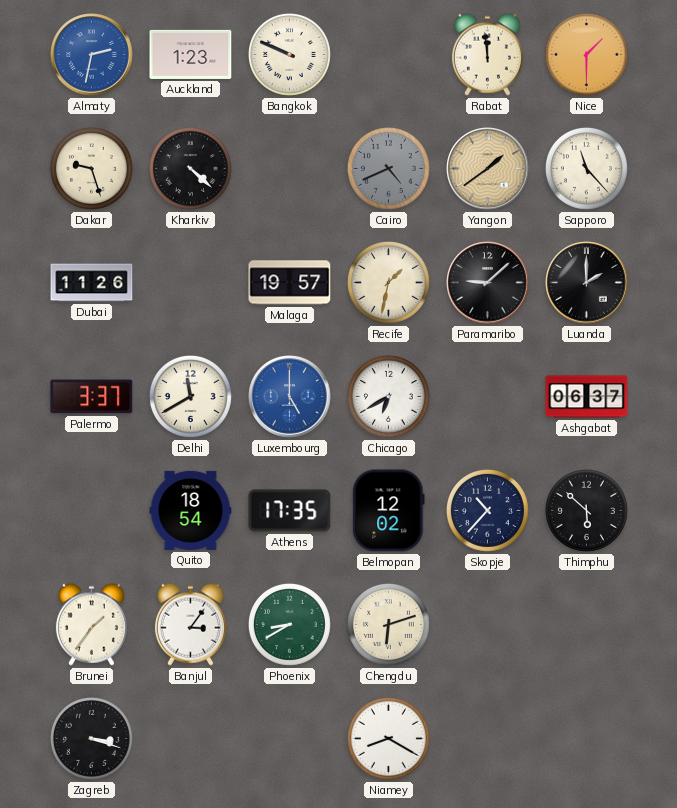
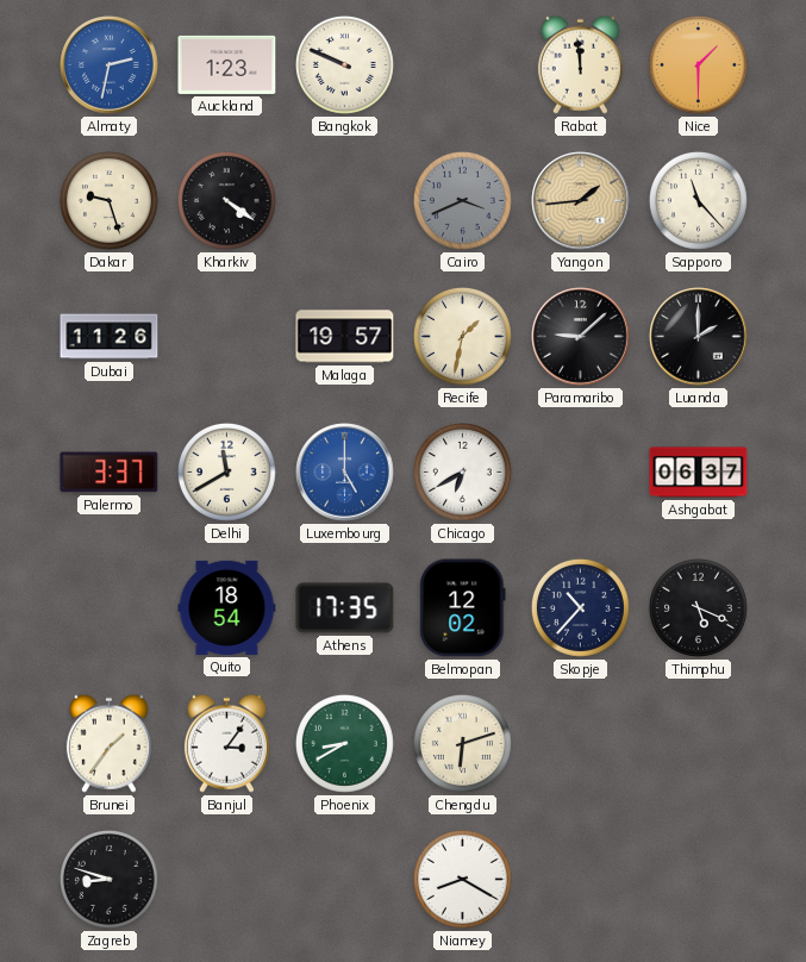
Kharkiv: 4:22 -> 4:21
Cairo: 4:41 -> 3:41
Yangon: 1:39 -> 1:44
Thimphu: 5:52 -> 5:19
Zagreb: 3:18 -> 8:48
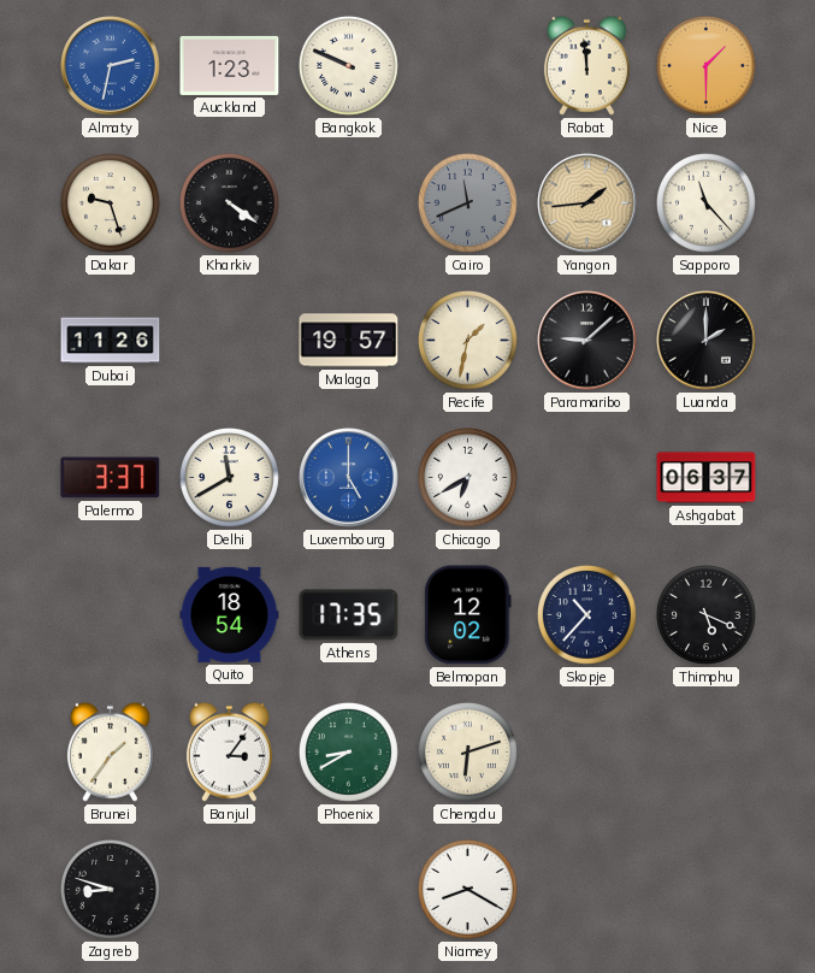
Cairo: 3:41 -> 11:41
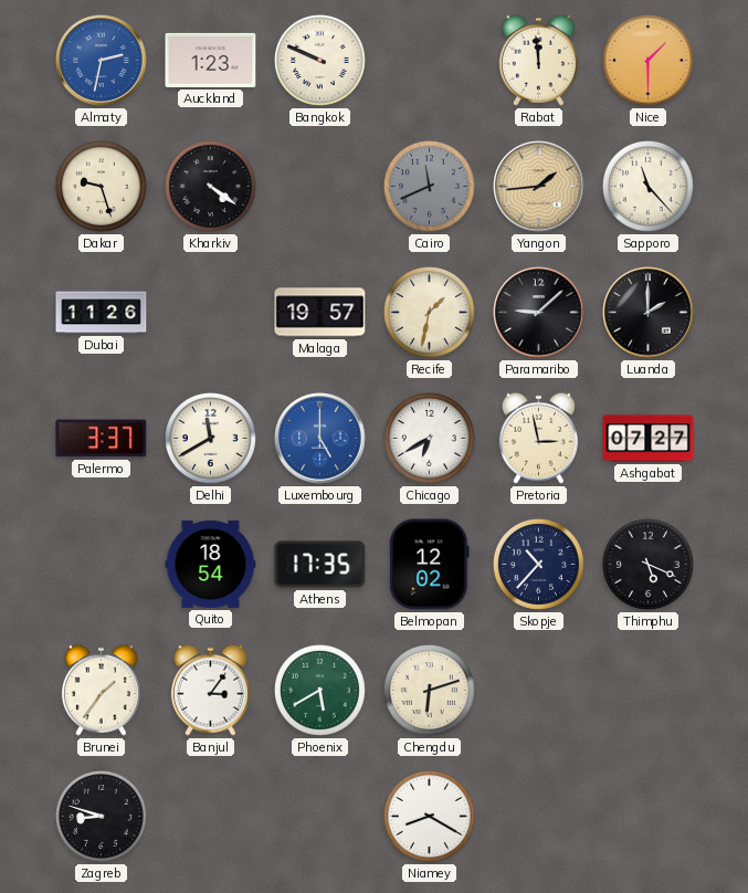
Pretoria: none -> 2:58
Ashgabat: 06:37 -> 07:27
Phoenix: 8:40 -> 5:40
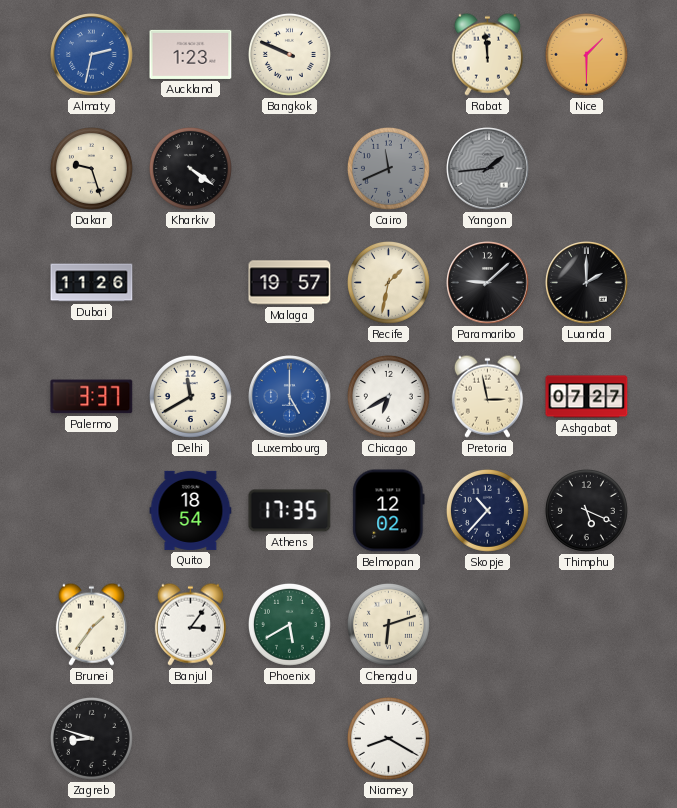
Yangon dial: champagne -> grey
Sapporo: 11:23 -> none
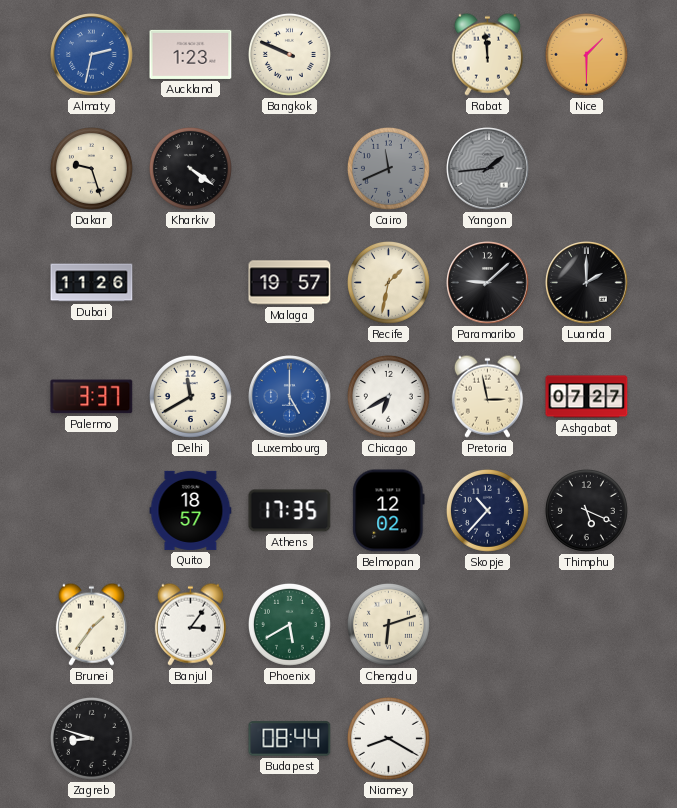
Quito: 18:54 -> 18:57
Budapest: none -> 08:44
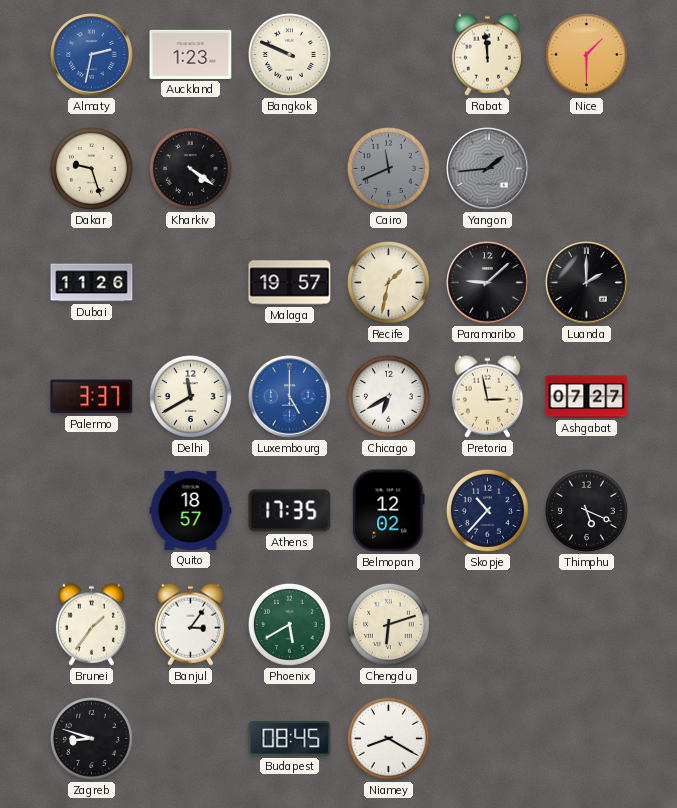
Budapest: 08:44 -> 08:45
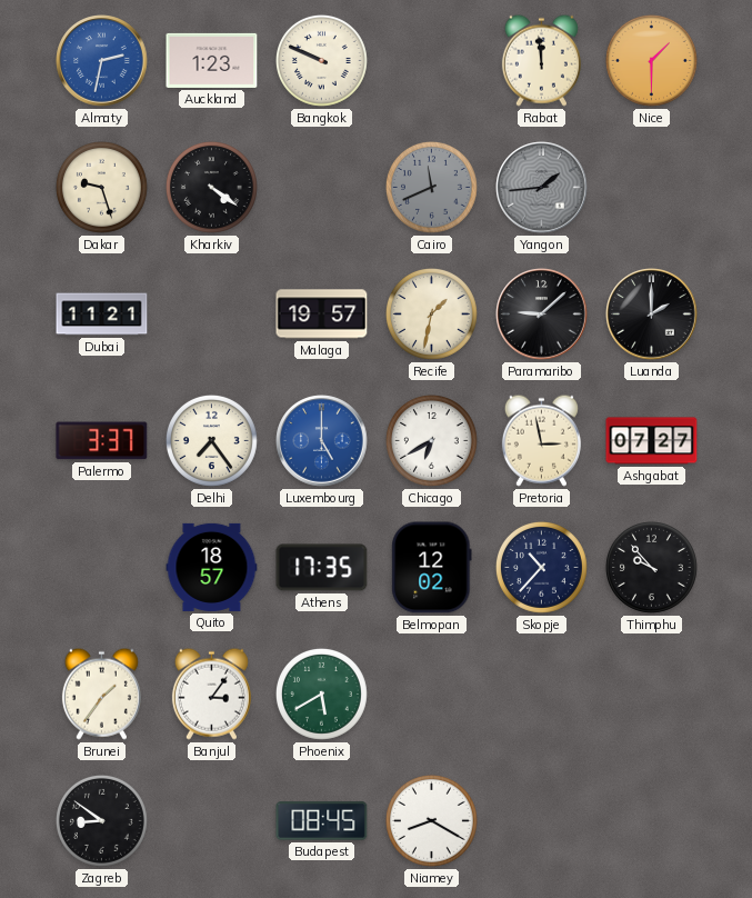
Dubai: 11:26 -> 11:21
Delhi: 11:40 -> 7:24
Thimphu: 5:19 -> 9:53
Chengdu: 6:12 -> none
Zagreb: 8:48 -> 8:51
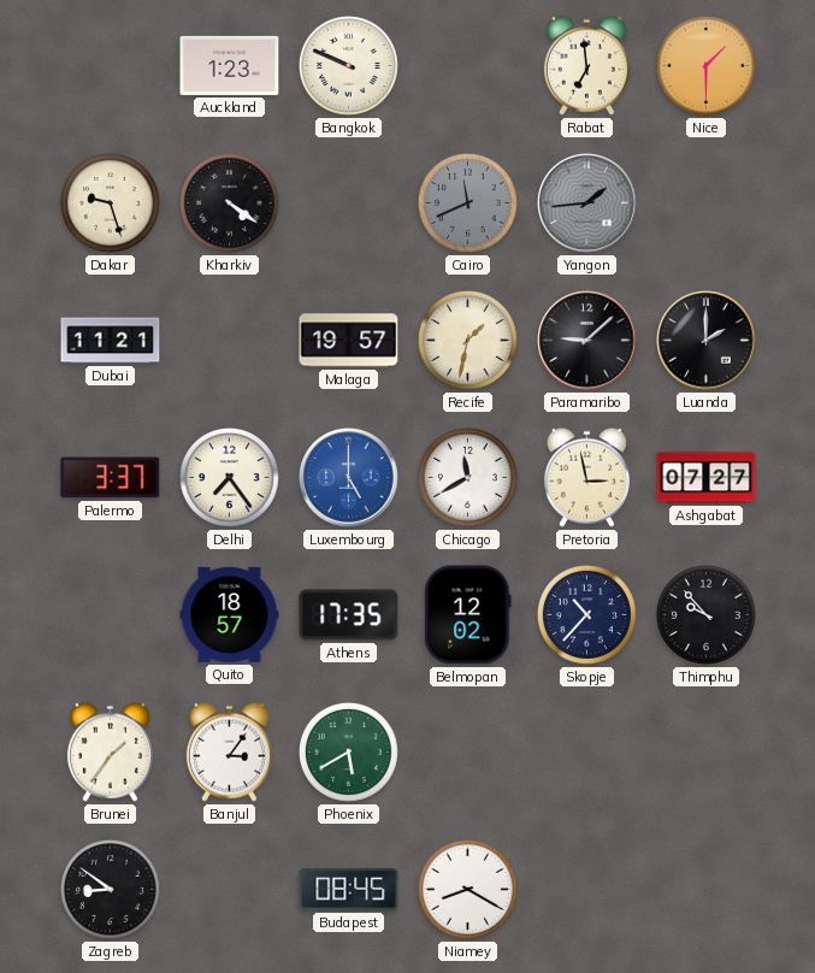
Almaty: 2:32 -> none
Rabat: 11:59 -> 6:59
Chicago: 6:40 -> 11:40
